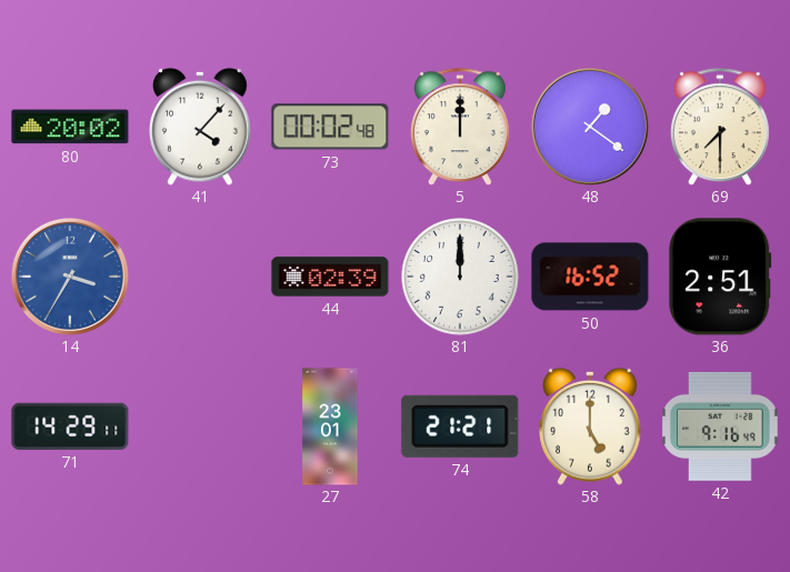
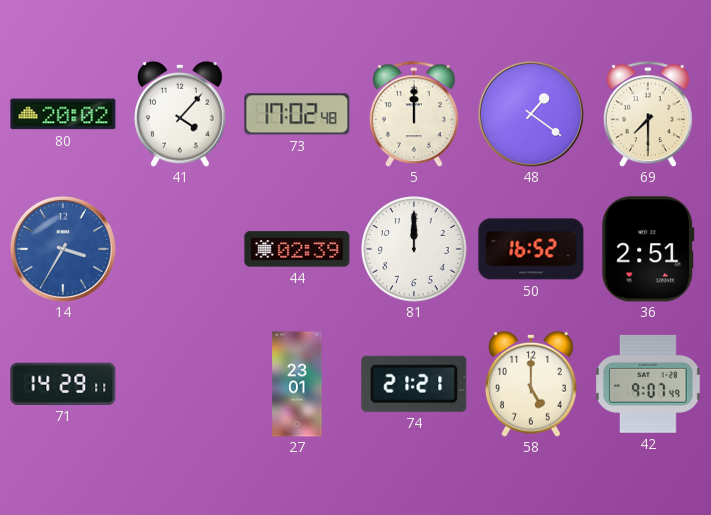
73: 00:02 -> 17:02
42: 9:16 -> 9:07
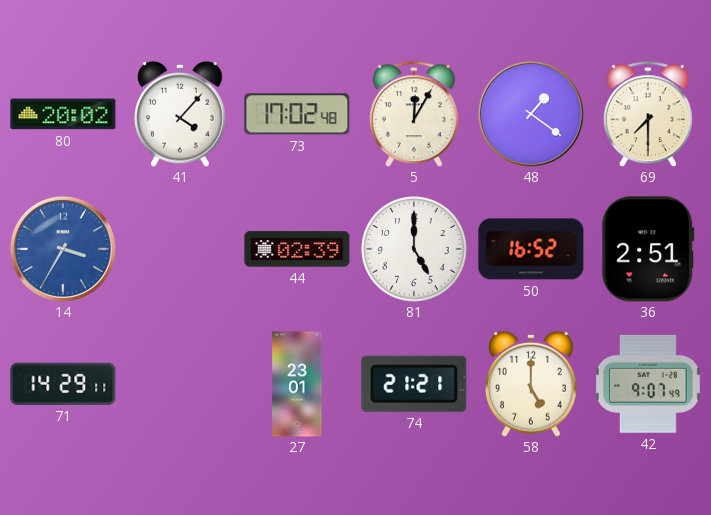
5: 12:00 -> 12:05
81: 12:00 -> 5:00
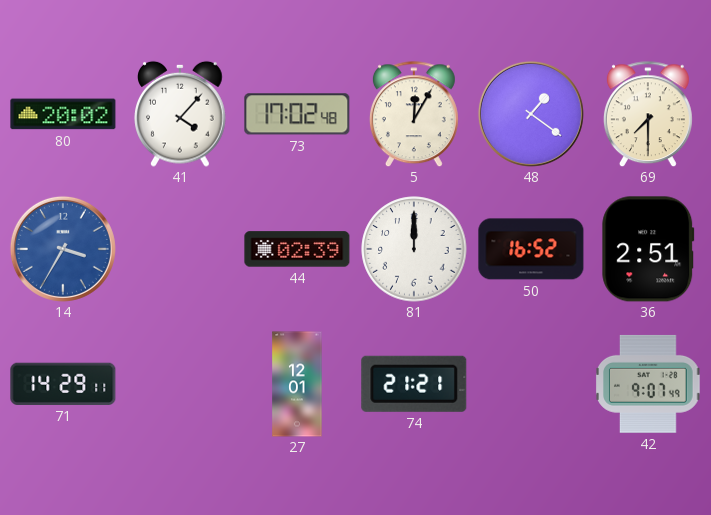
81: 5:00 -> 12:00
27: 23:01 -> 12:01
58: 5:00 -> none
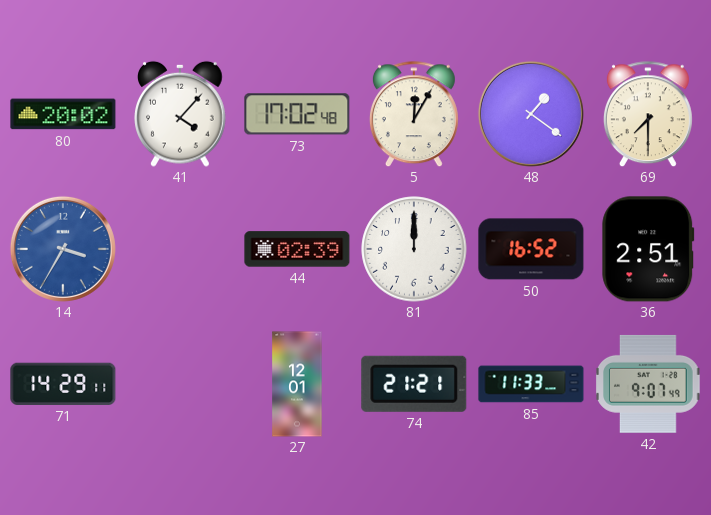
85: none -> 11:33
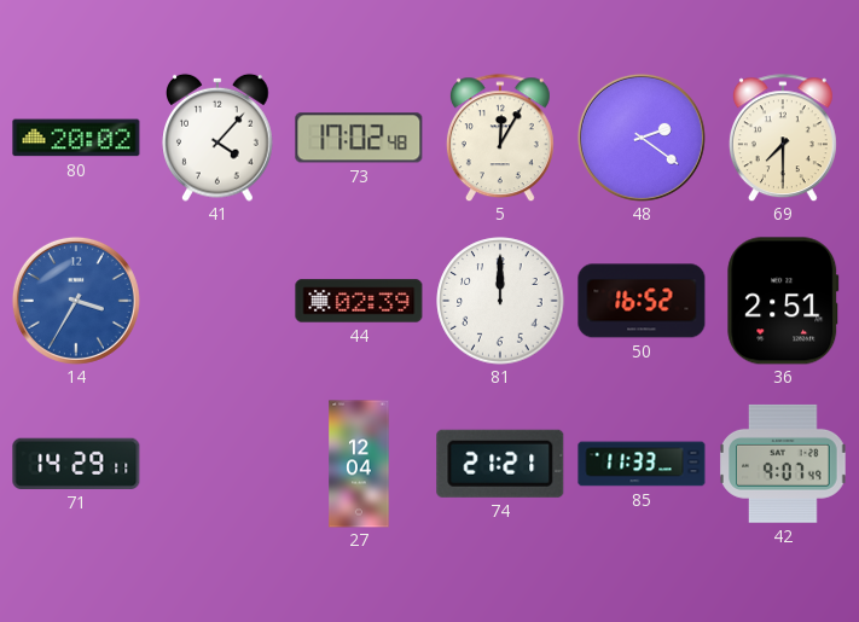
48: 1:21 -> 2:21
27: 12:01 -> 12:04
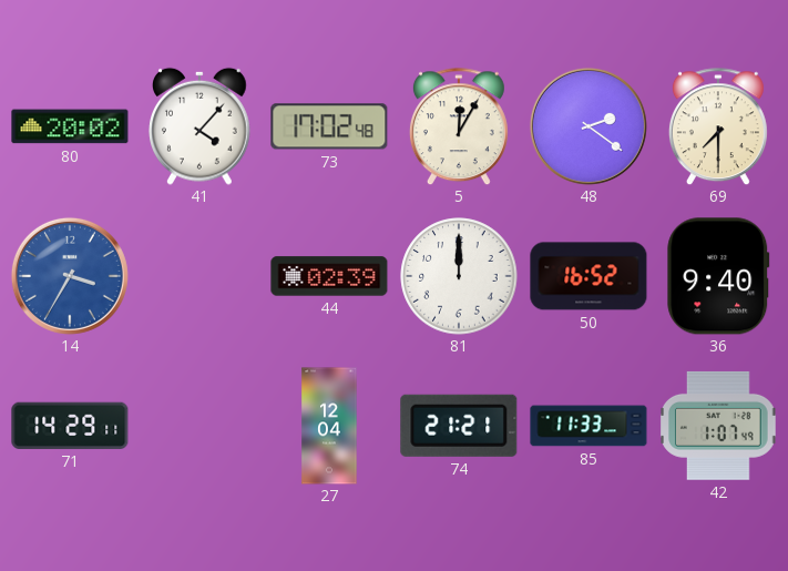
36: 2:51 -> 9:40
42: 9:07 -> 1:07
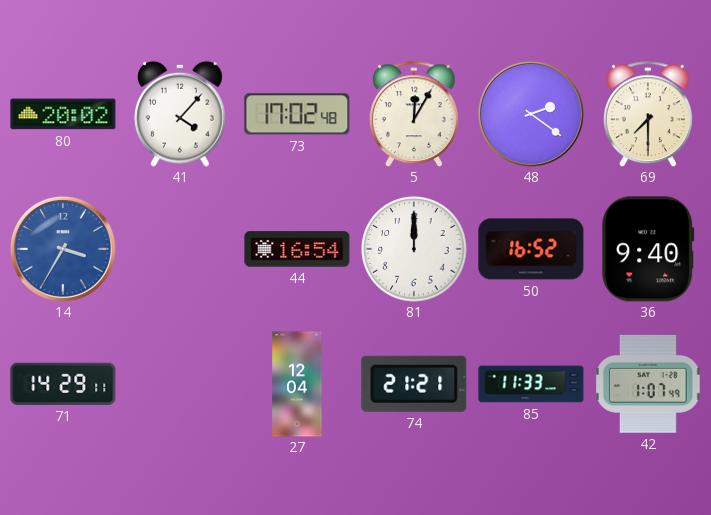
44: 02:39 -> 16:54
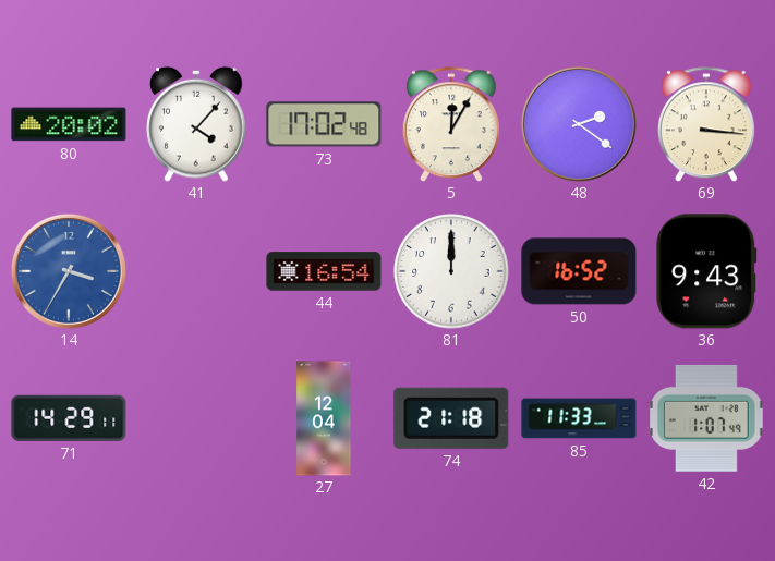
69: 7:30 -> 3:16
36: 9:40 -> 9:43
74: 21:21 -> 21:18
